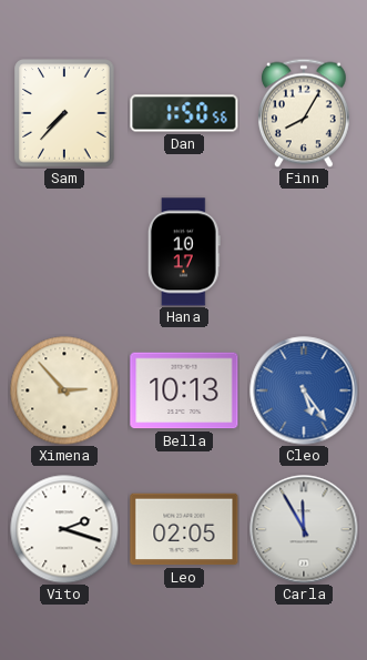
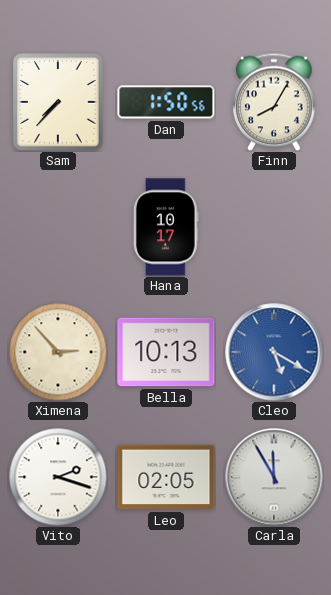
Cleo: 5:24 -> 5:20
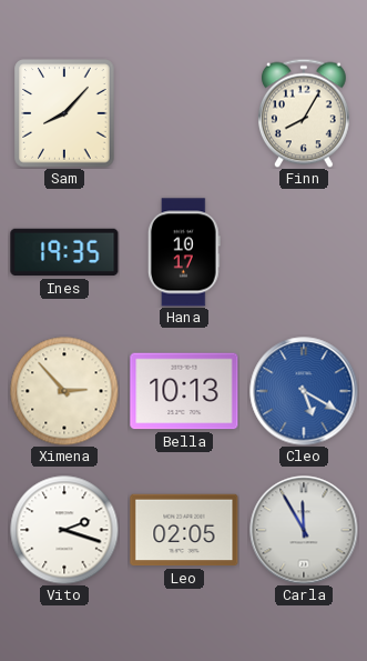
Sam: 7:37 -> 8:07
Dan: 1:50 -> none
Ines: none -> 19:35
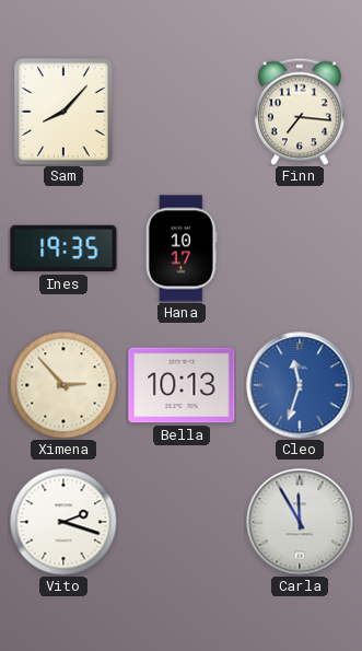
Finn: 8:05 -> 7:16
Cleo: 5:20 -> 11:33
Leo: 02:05 -> none
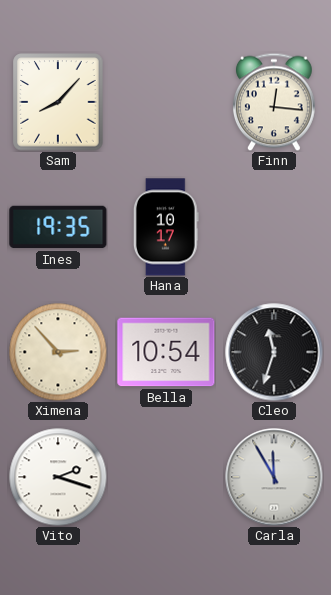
Finn: 7:16 -> 12:16
Bella: 10:13 -> 10:54
Cleo dial: blue -> black
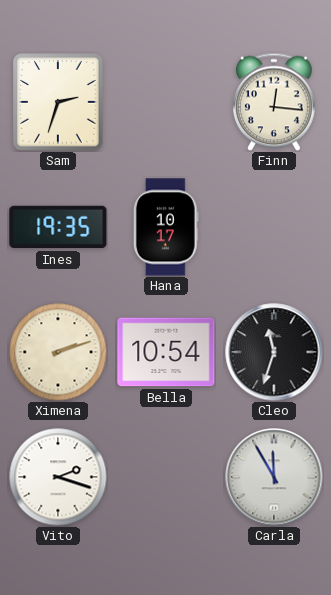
Sam: 8:07 -> 2:33
Ximena: 2:53 -> 2:12
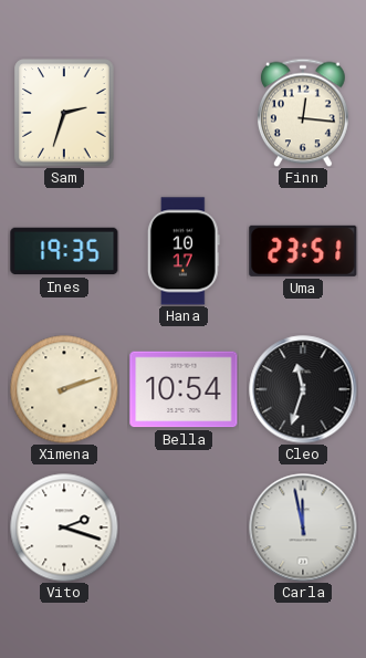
Uma: none -> 23:51
Carla: 11:55 -> 11:58
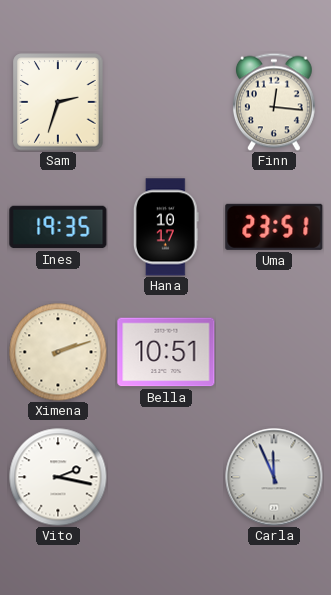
Bella: 10:54 -> 10:51
Cleo: 11:33 -> none
Vito: 2:18 -> 2:17
Carla: 11:58 -> 11:56
